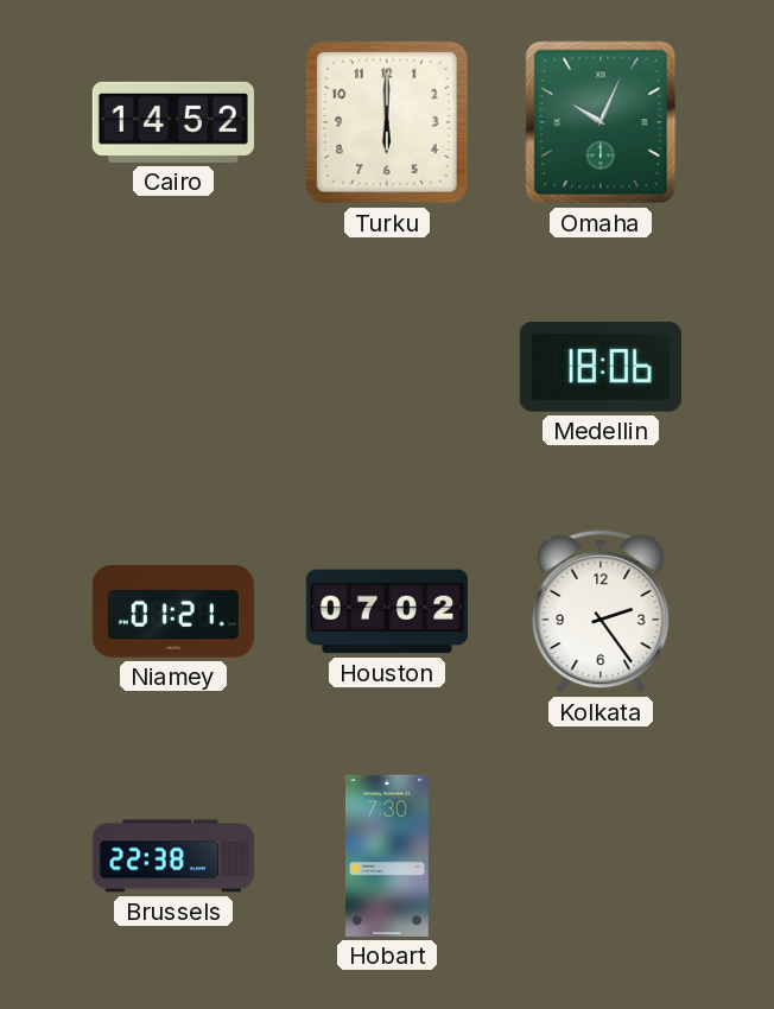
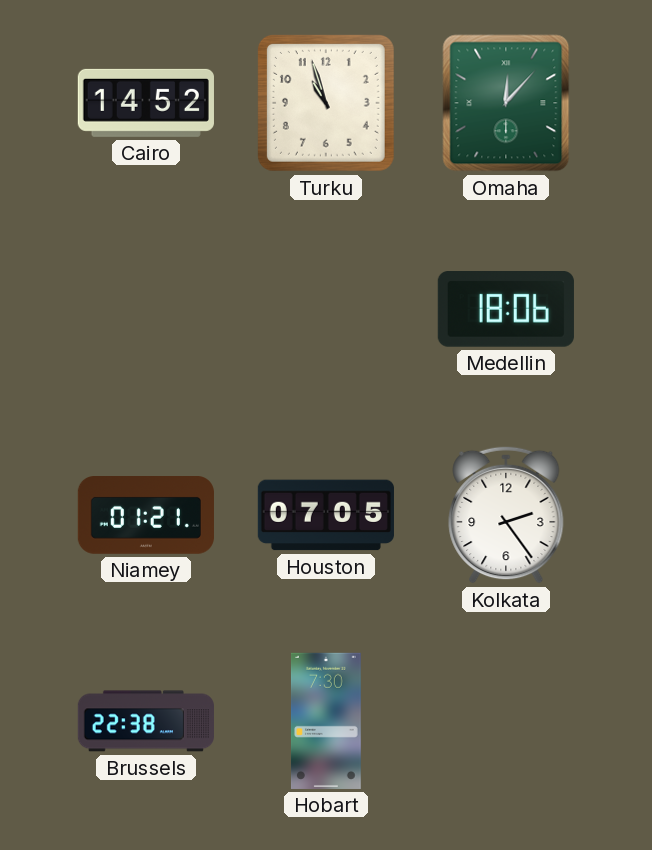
Turku: 6:00 -> 10:57
Omaha: 10:04 -> 12:07
Houston: 07:02 -> 07:05
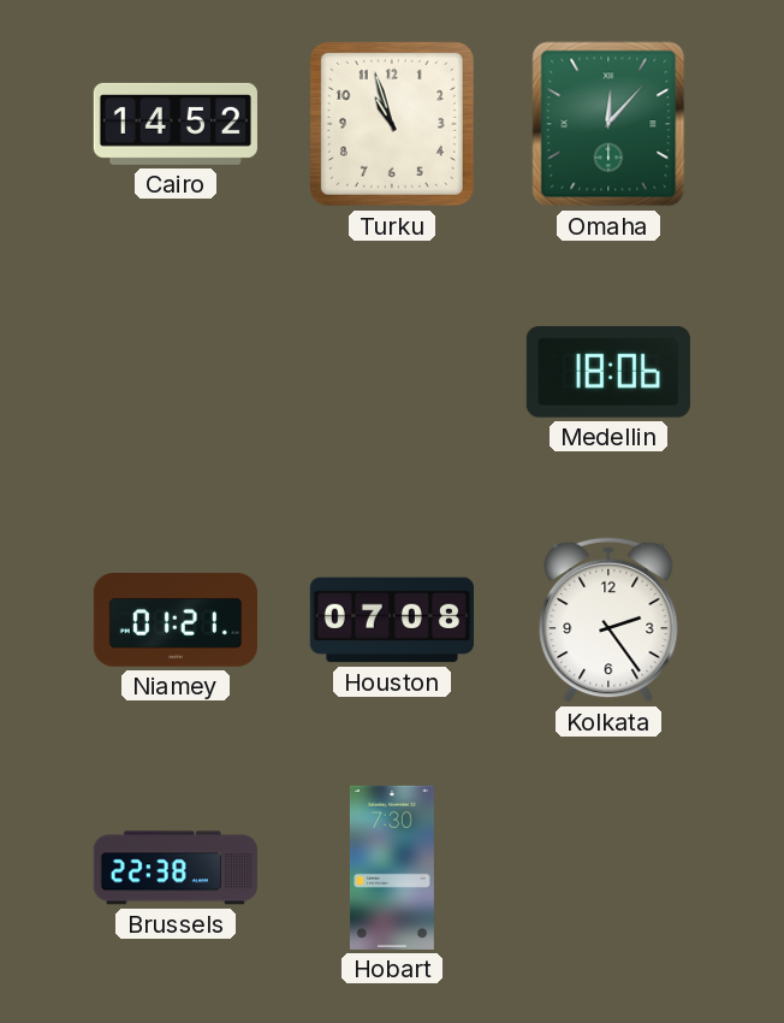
Houston: 07:05 -> 07:08
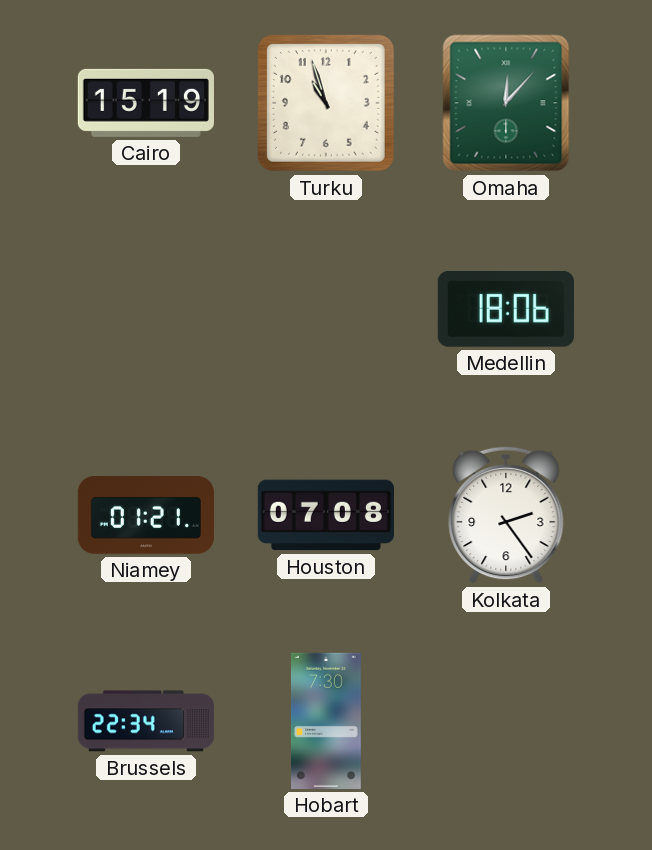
Cairo: 14:52 -> 15:19
Brussels: 22:38 -> 22:34
